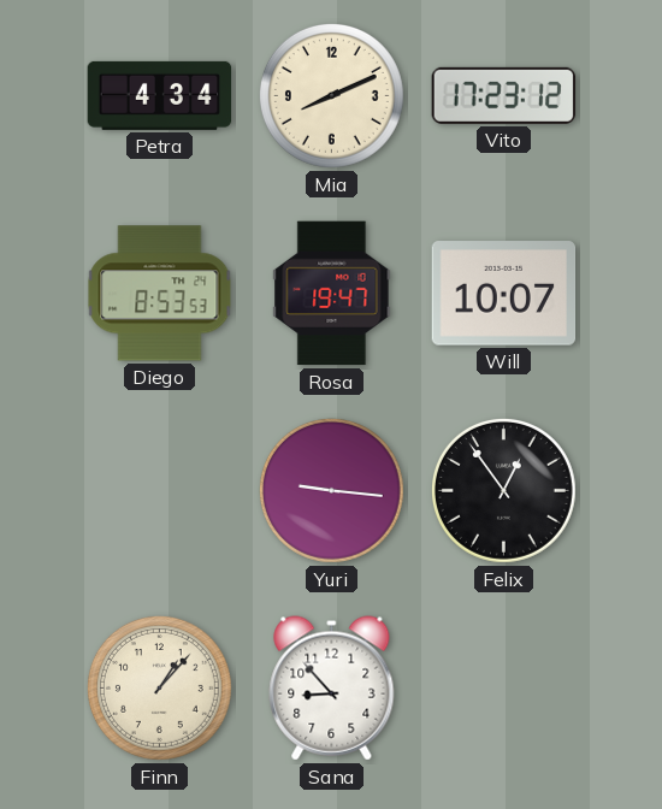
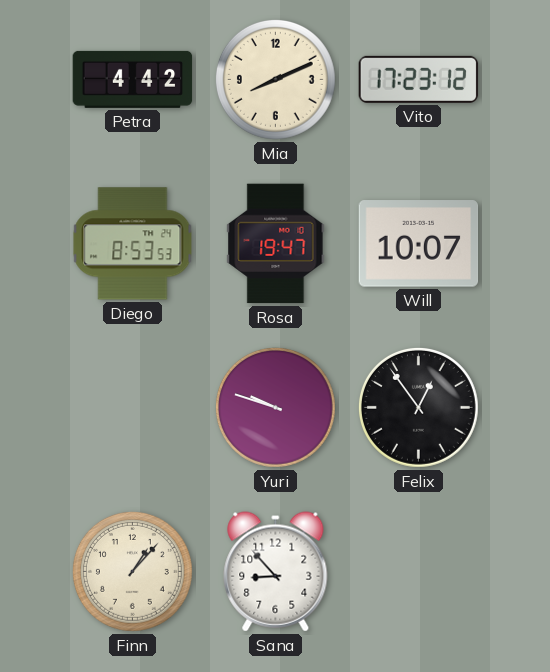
Petra: 4:34 -> 4:42
Yuri: 9:16 -> 9:48
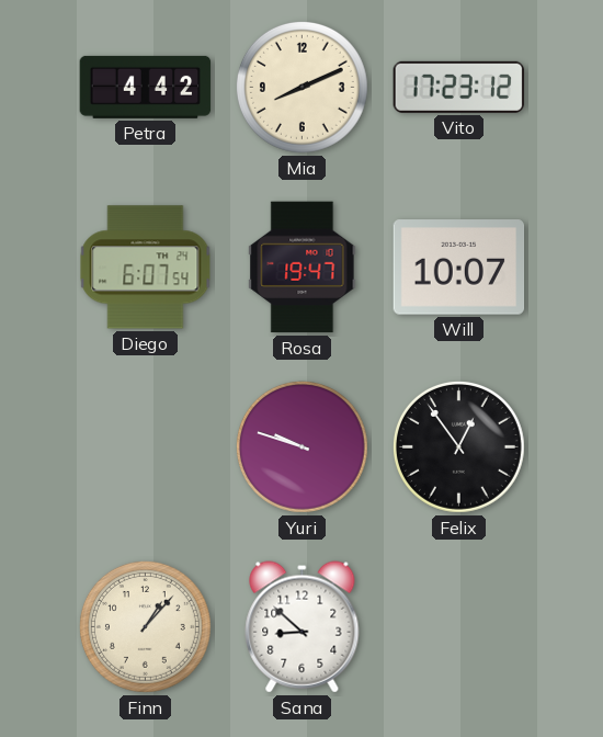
Diego: 8:53 -> 6:07
Sana: 8:53 -> 8:52
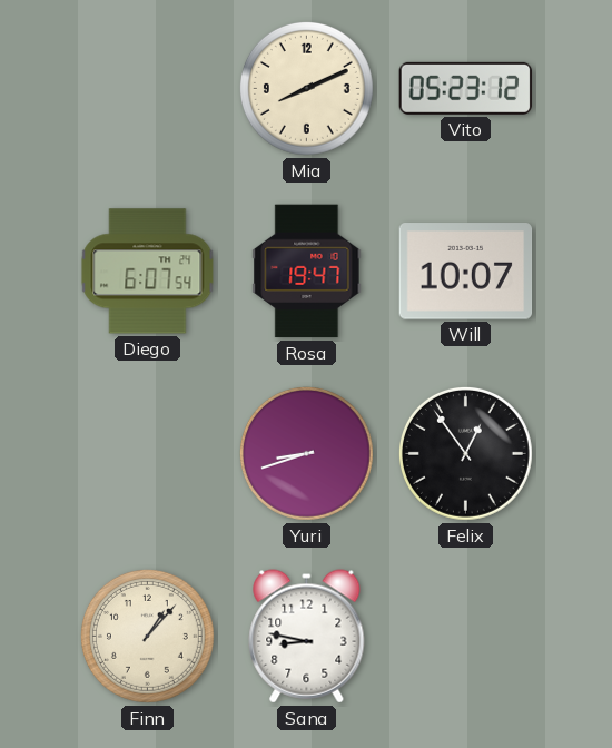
Petra: 4:42 -> none
Vito: 17:23 -> 05:23
Yuri: 9:48 -> 8:42
Sana: 8:52 -> 8:47
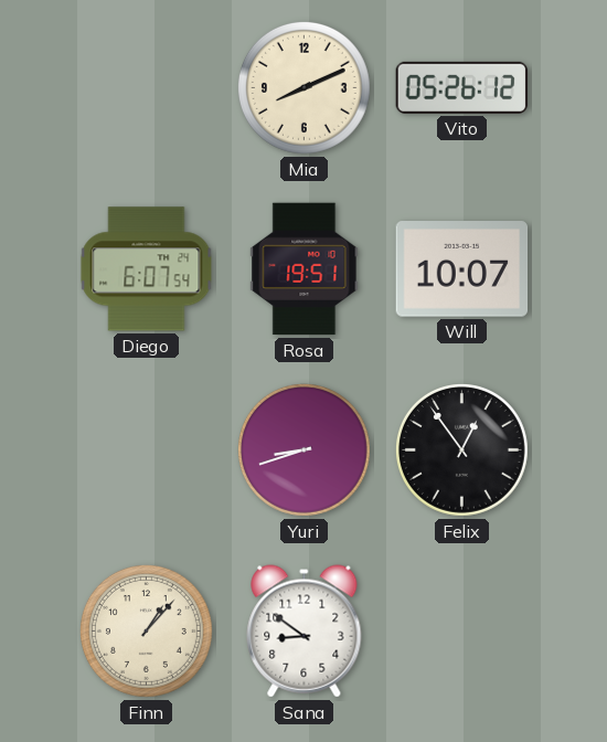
Vito: 05:23 -> 05:26
Rosa: 19:47 -> 19:51
Sana: 8:47 -> 8:51
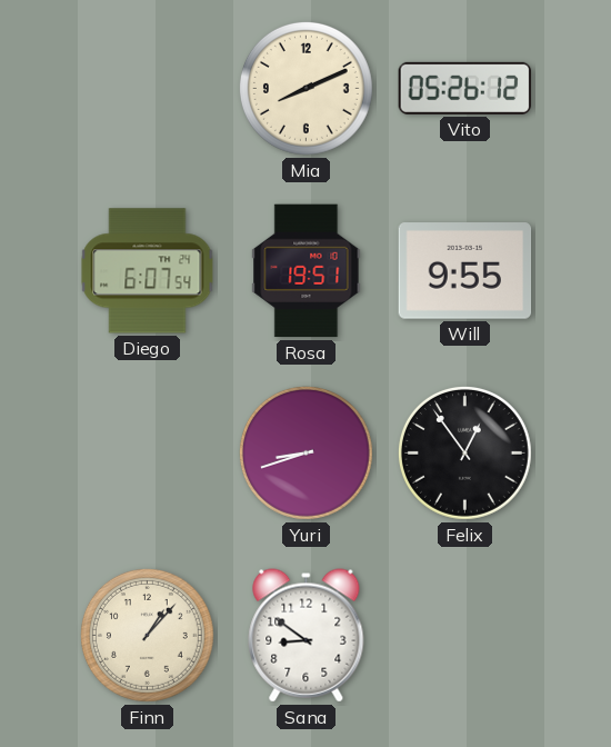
Will: 10:07 -> 9:55
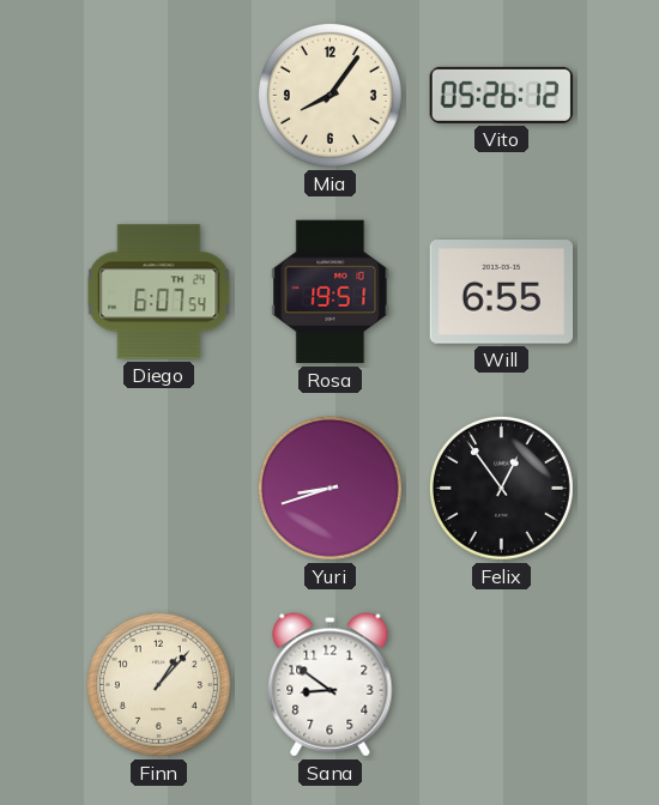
Mia: 8:11 -> 8:06
Will: 9:55 -> 6:55
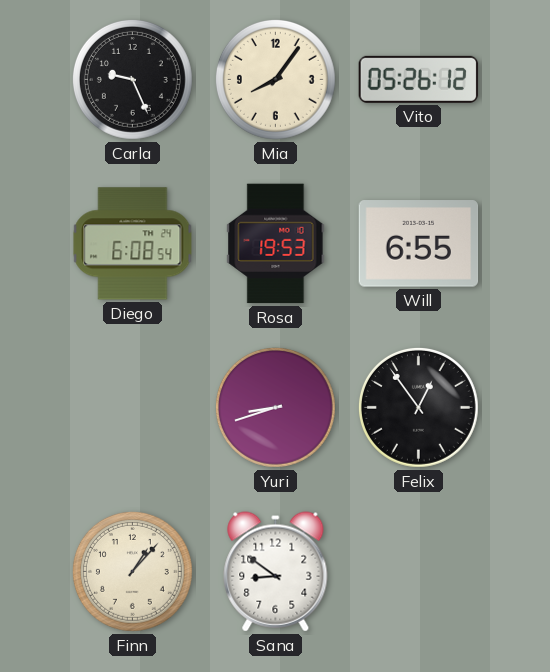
Carla: none -> 9:26
Diego: 6:07 -> 6:08
Rosa: 19:51 -> 19:53
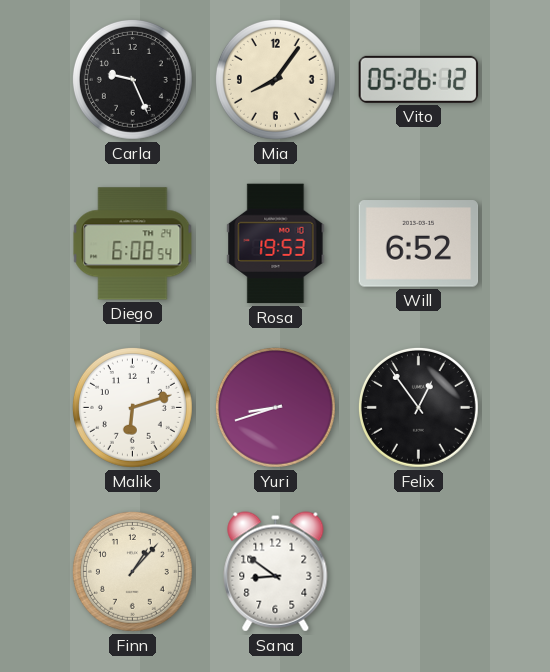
Will: 6:55 -> 6:52
Malik: none -> 6:12
